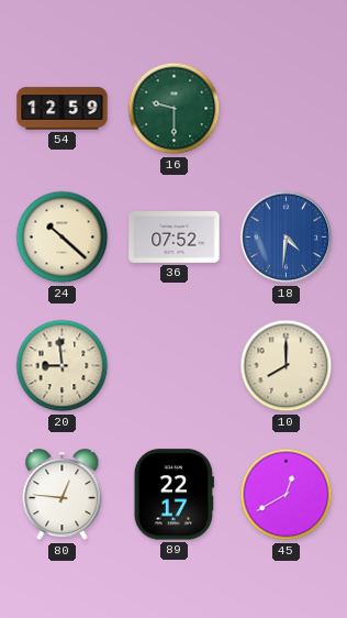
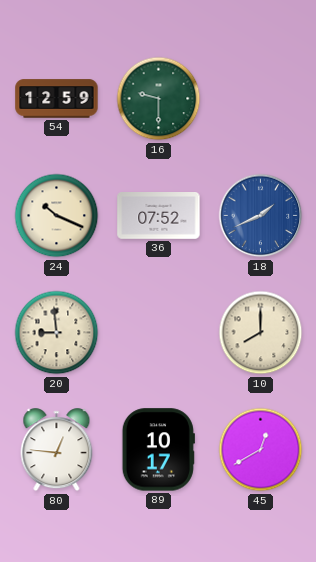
24: 10:22 -> 10:19
18: 4:31 -> 1:41
89: 22:17 -> 10:17
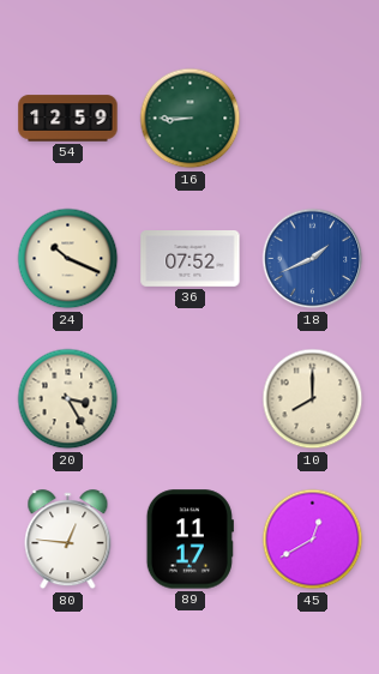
16: 9:30 -> 8:45
20: 8:59 -> 3:25
89: 10:17 -> 11:17
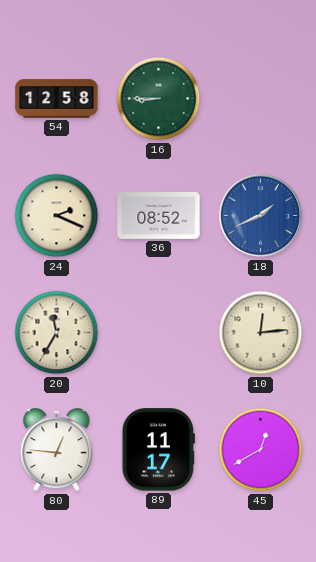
54: 12:59 -> 12:58
24: 10:19 -> 2:19
36: 07:52 -> 08:52
20: 3:25 -> 11:35
10: 8:00 -> 12:14
